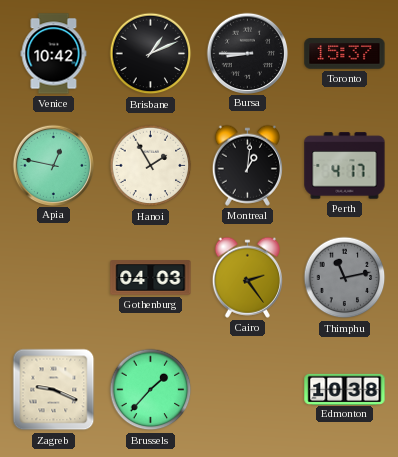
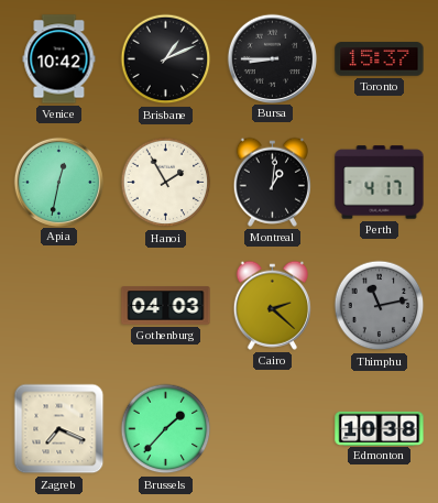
Apia: 12:47 -> 12:32
Cairo: 2:24 -> 2:22
Zagreb: 9:19 -> 7:19
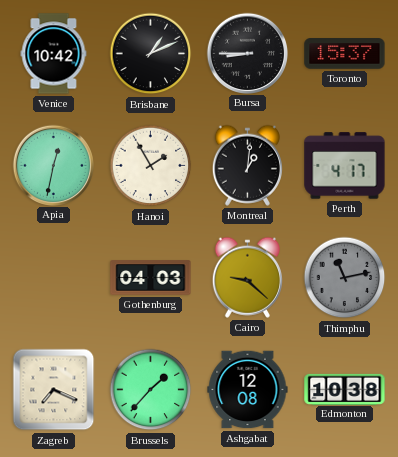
Cairo: 2:22 -> 9:22
Ashgabat: none -> 12:08
